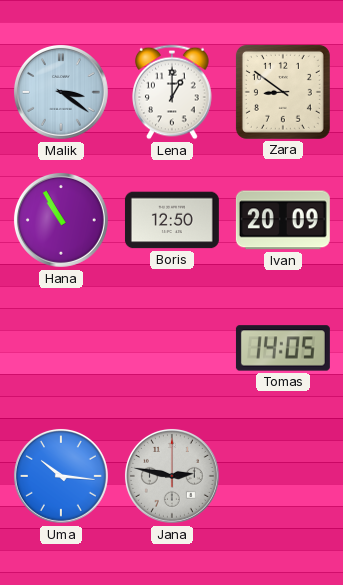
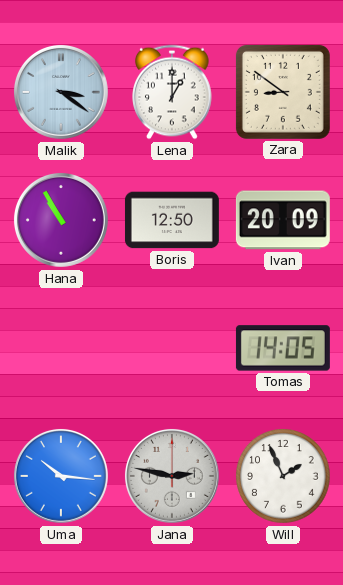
Will: none -> 1:56
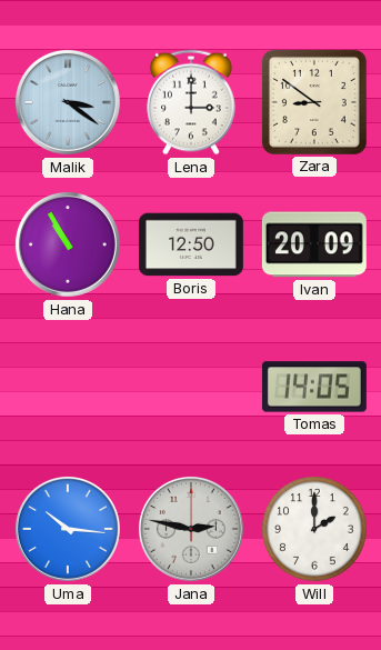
Lena: 1:00 -> 3:00
Will: 1:56 -> 2:00
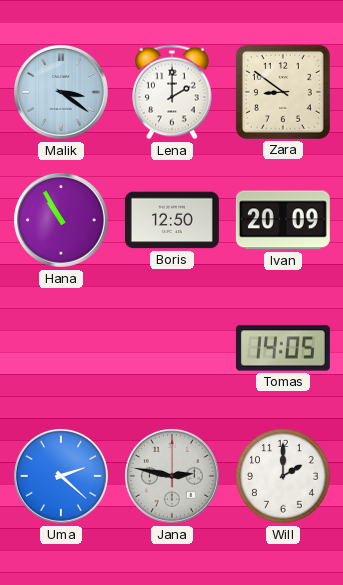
Lena: 3:00 -> 2:00
Uma: 10:16 -> 2:22
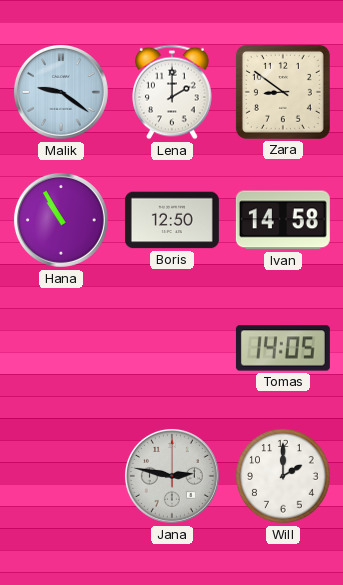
Malik: 3:21 -> 9:21
Ivan: 20:09 -> 14:58
Uma: 2:22 -> none
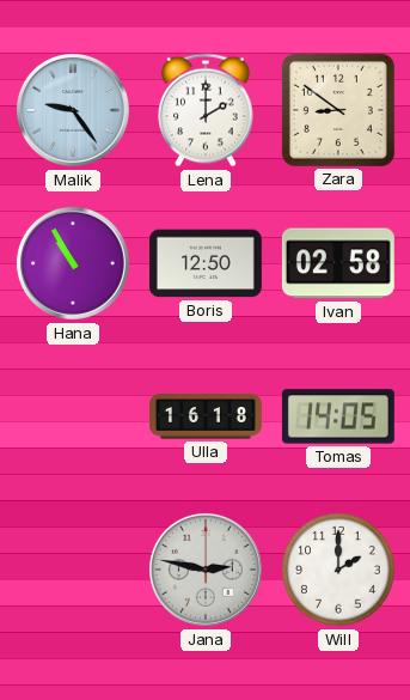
Malik: 9:21 -> 9:24
Ivan: 14:58 -> 02:58
Ulla: none -> 16:18
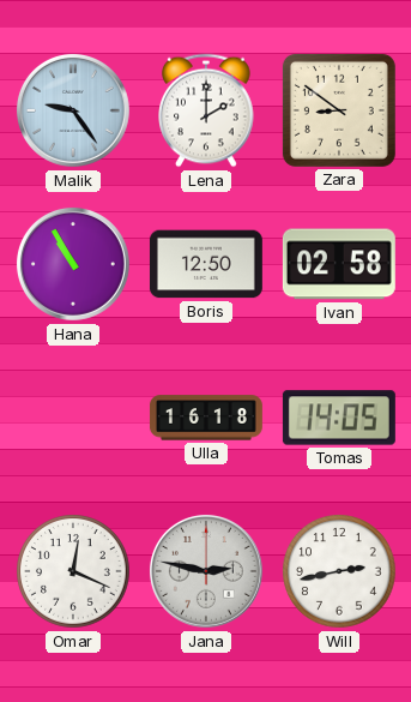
Omar: none -> 12:19
Will: 2:00 -> 2:43
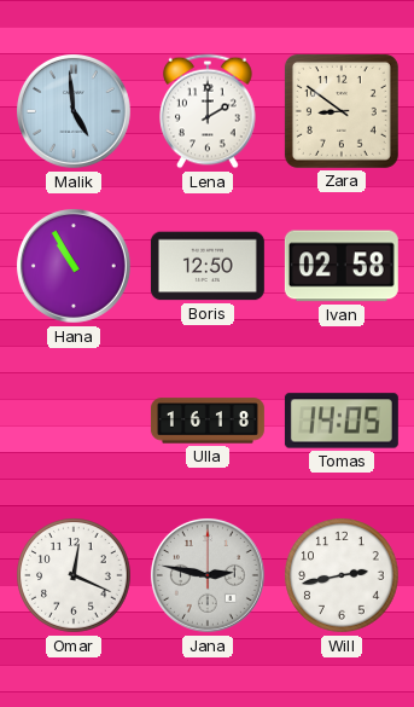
Malik: 9:24 -> 4:59
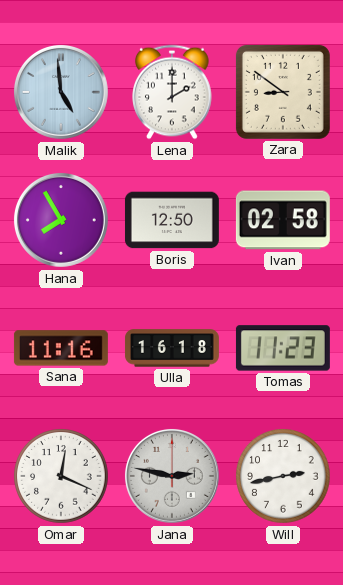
Hana: 10:55 -> 7:55
Sana: none -> 11:16
Tomas: 14:05 -> 11:23
